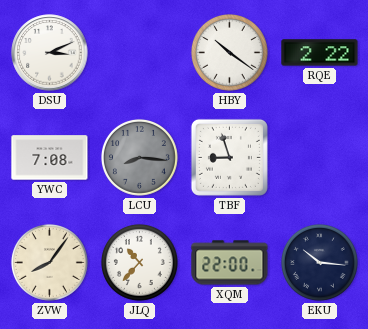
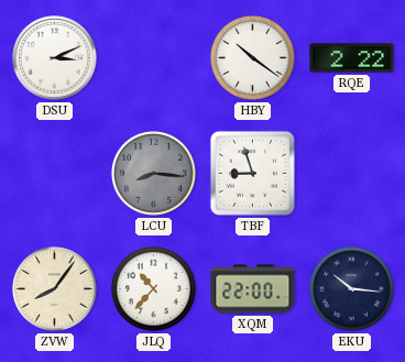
YWC: 7:08 -> none
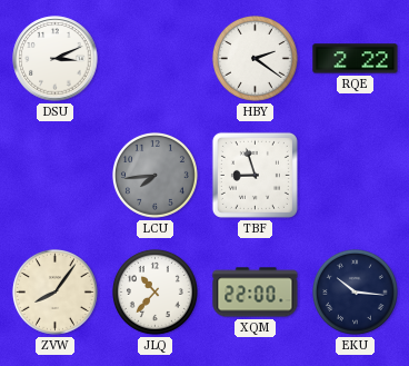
HBY: 10:21 -> 2:21
LCU: 8:16 -> 7:44
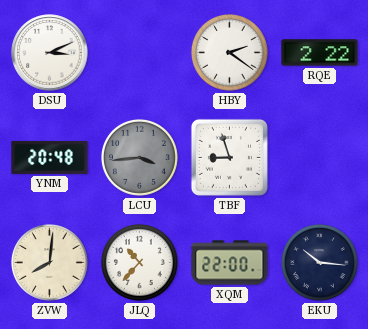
YNM: none -> 20:48
LCU: 7:44 -> 3:44
ZVW: 8:06 -> 8:01
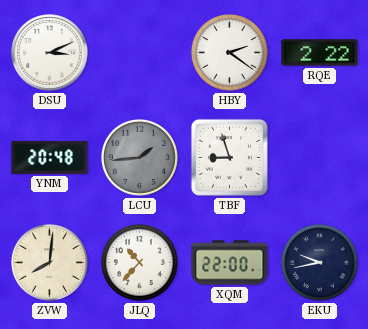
LCU: 3:44 -> 1:44
EKU: 10:16 -> 9:43
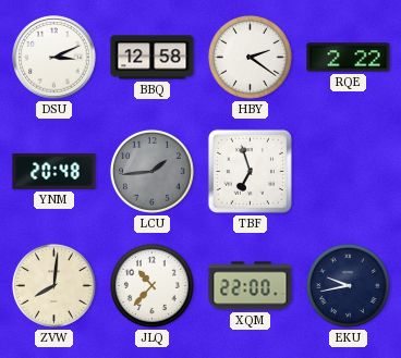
BBQ: none -> 12:58
TBF: 8:57 -> 6:57
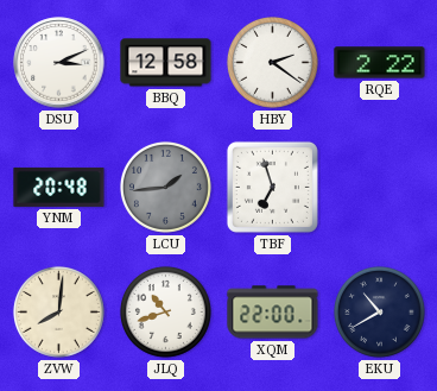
JLQ: 10:37 -> 10:42
EKU: 9:43 -> 10:40
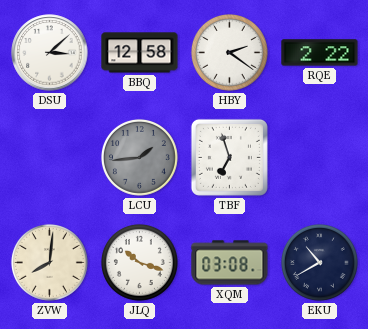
DSU: 3:11 -> 3:08
YNM: 20:48 -> none
JLQ: 10:42 -> 10:18
XQM: 22:00 -> 03:08
